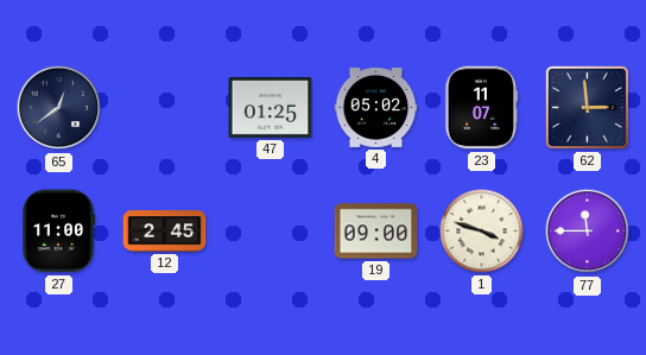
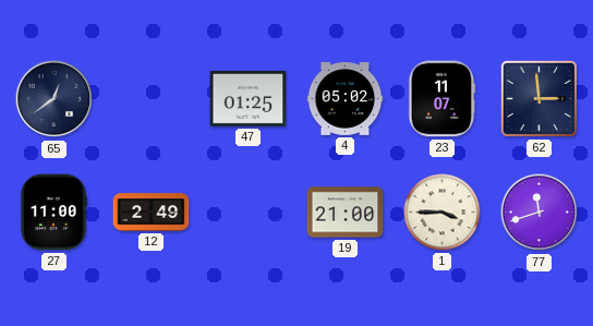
12: 2:45 -> 2:49
19: 09:00 -> 21:00
1: 3:48 -> 3:45
77: 11:45 -> 11:42
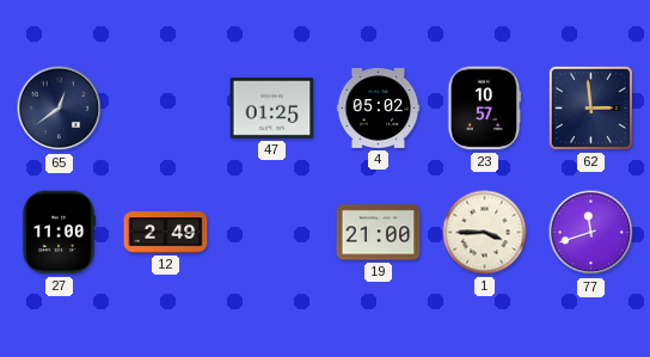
23: 11:07 -> 10:57
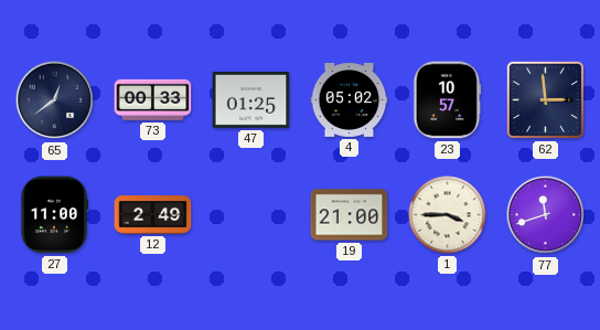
73: none -> 00:33
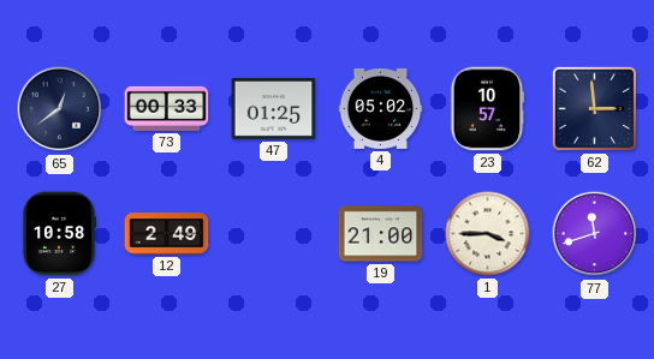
27: 11:00 -> 10:58
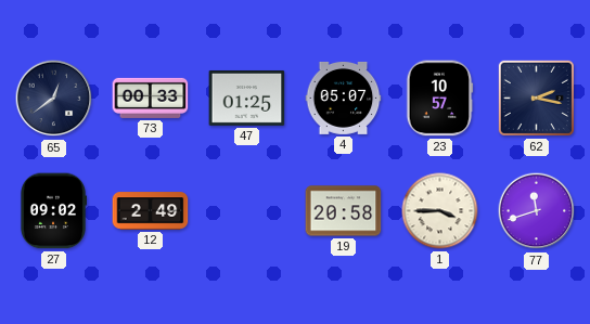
4: 05:02 -> 05:07
62: 2:59 -> 2:17
27: 10:58 -> 09:02
19: 21:00 -> 20:58
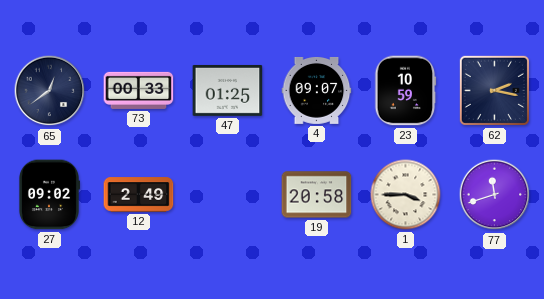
4: 05:07 -> 09:07
23: 10:57 -> 10:59
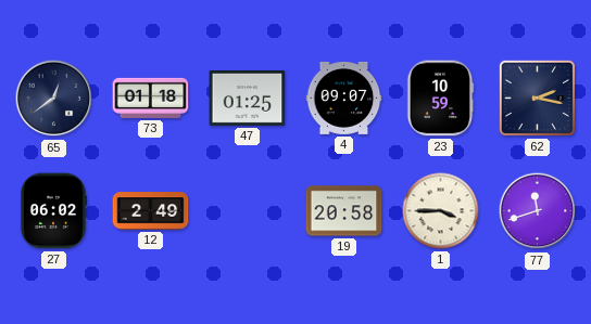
73: 00:33 -> 01:18
27: 09:02 -> 06:02
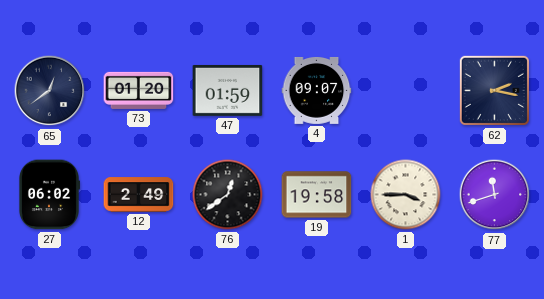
73: 01:18 -> 01:20
47: 01:25 -> 01:59
23: 10:59 -> none
76: none -> 12:39
19: 20:58 -> 19:58
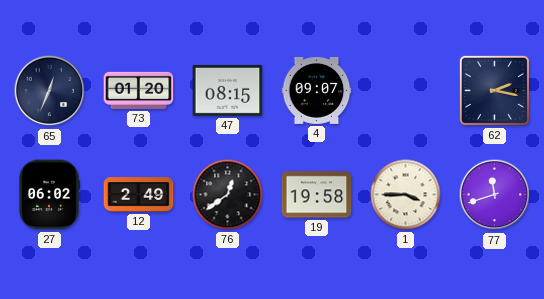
65: 12:39 -> 12:34
47: 01:59 -> 08:15
